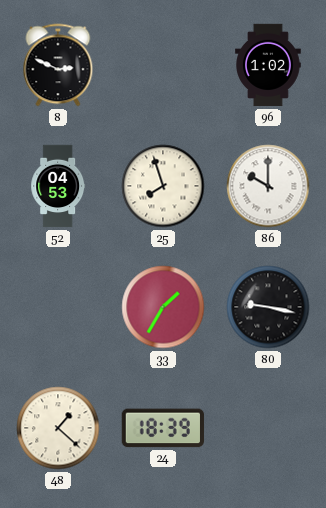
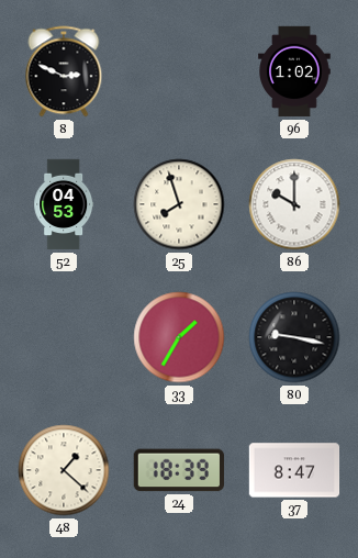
37: none -> 8:47
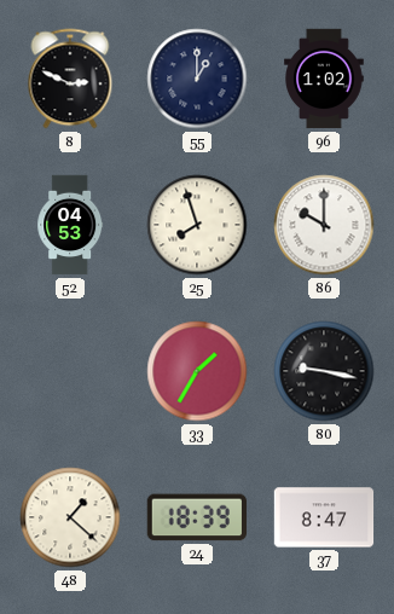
55: none -> 1:00
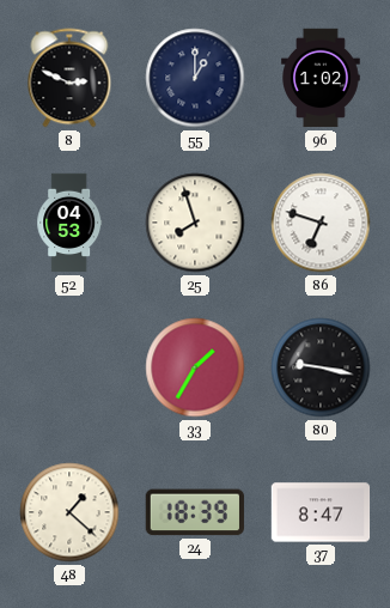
86: 10:00 -> 6:48
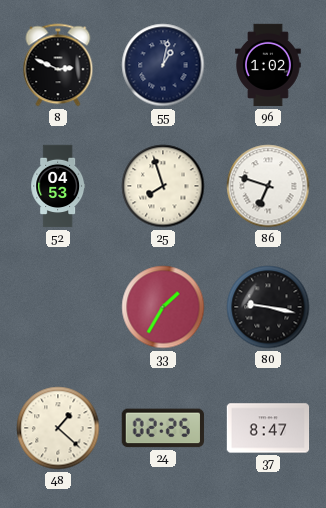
55: 1:00 -> 1:02
24: 18:39 -> 02:25
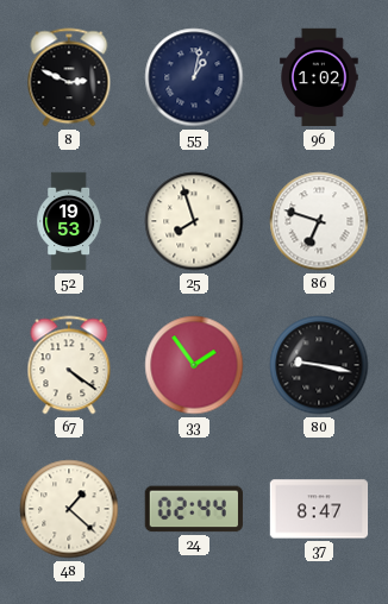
52: 04:53 -> 19:53
67: none -> 4:21
33: 1:35 -> 1:54
24: 02:25 -> 02:44
